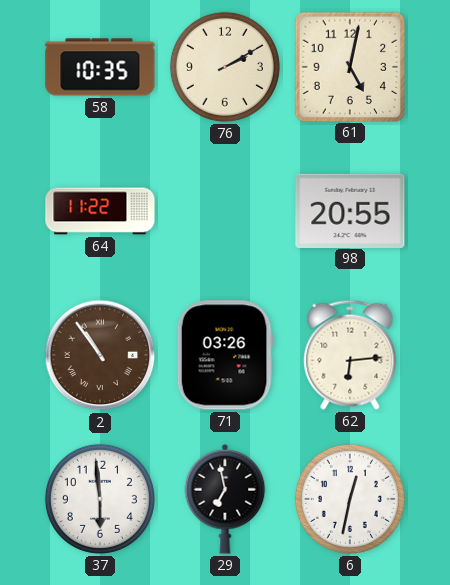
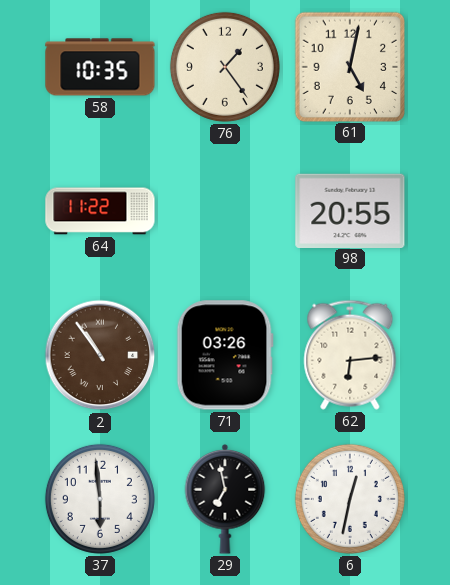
76: 2:10 -> 1:24
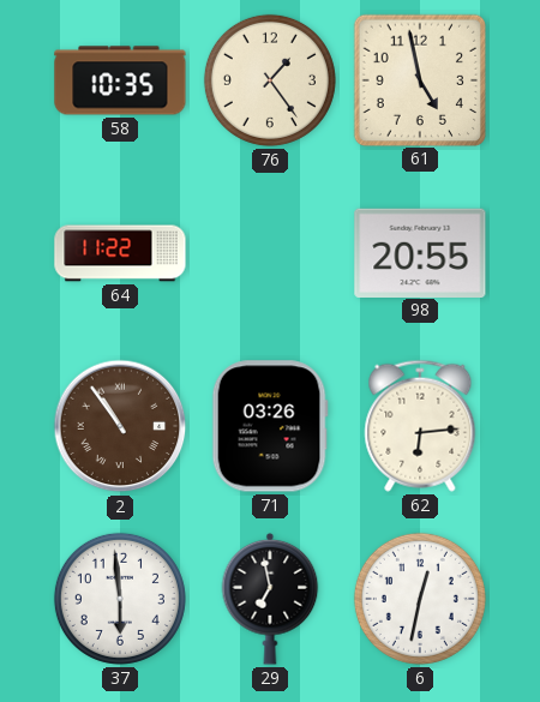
61: 5:02 -> 4:58
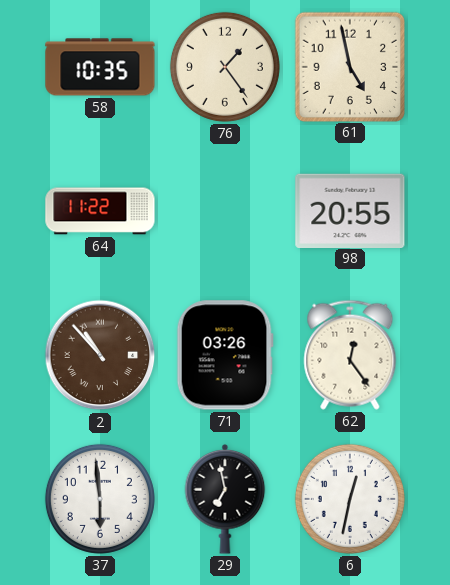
2: 10:54 -> 10:53
62: 6:14 -> 12:24
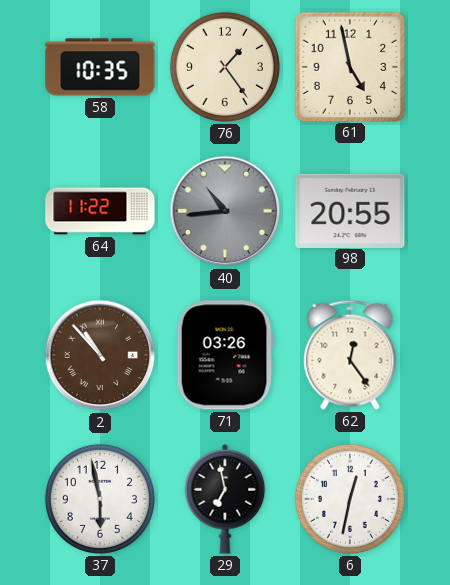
40: none -> 10:44
37: 5:59 -> 5:58
